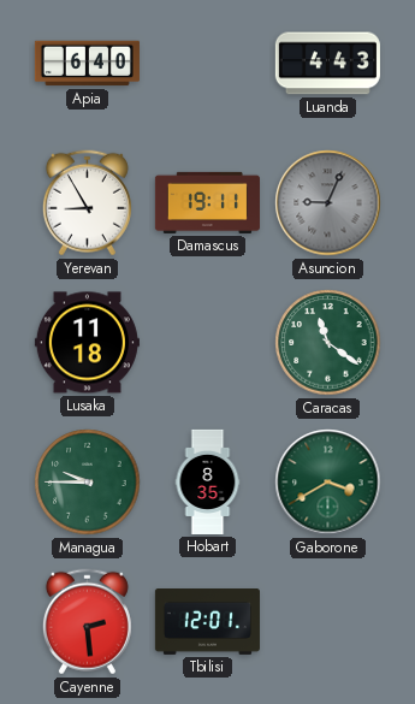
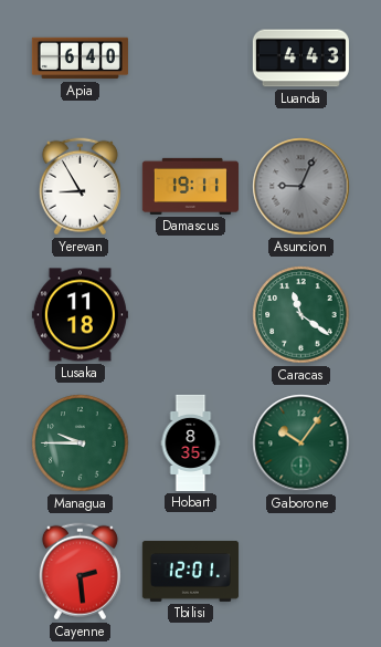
Gaborone: 3:40 -> 10:06
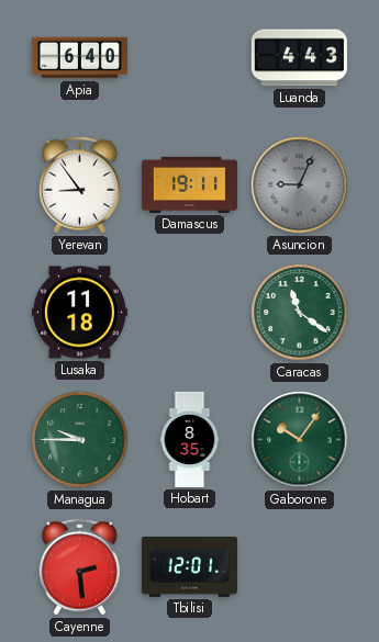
Yerevan: 8:55 -> 8:54
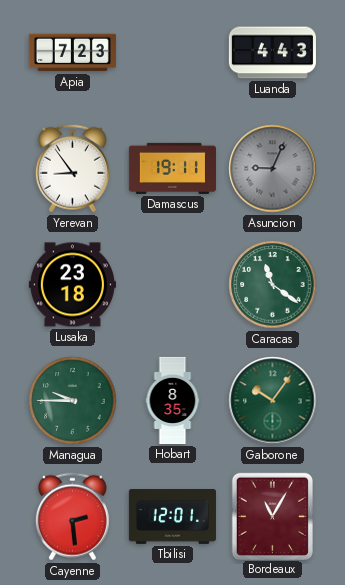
Apia: 6:40 -> 7:23
Lusaka: 11:18 -> 23:18
Bordeaux: none -> 11:05
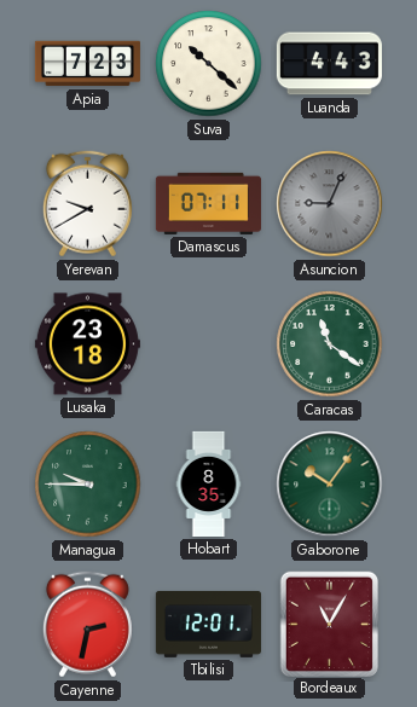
Suva: none -> 10:22
Yerevan: 8:54 -> 9:40
Damascus: 19:11 -> 07:11
Cayenne: 2:29 -> 2:32
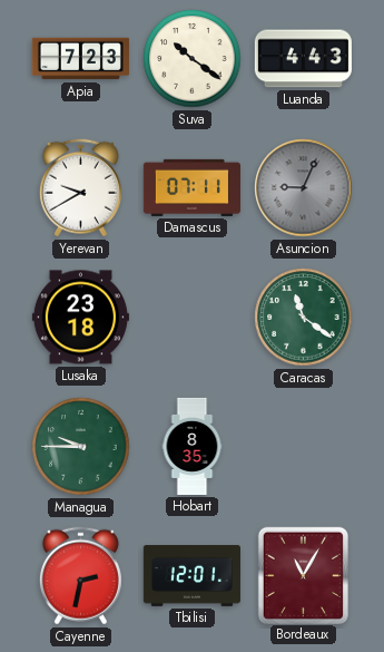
Suva: 10:22 -> 10:21
Gaborone: 10:06 -> none
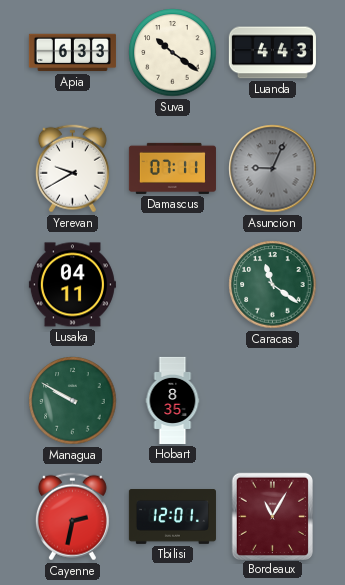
Apia: 7:23 -> 6:33
Lusaka: 23:18 -> 04:11
Managua: 9:45 -> 9:50
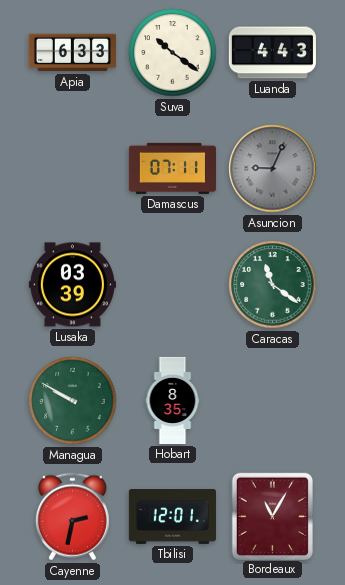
Yerevan: 9:40 -> none
Lusaka: 04:11 -> 03:39
